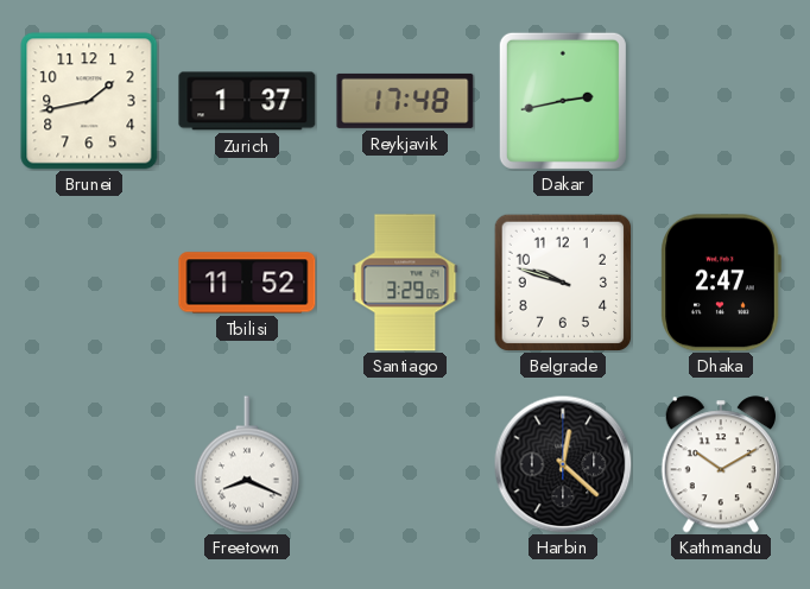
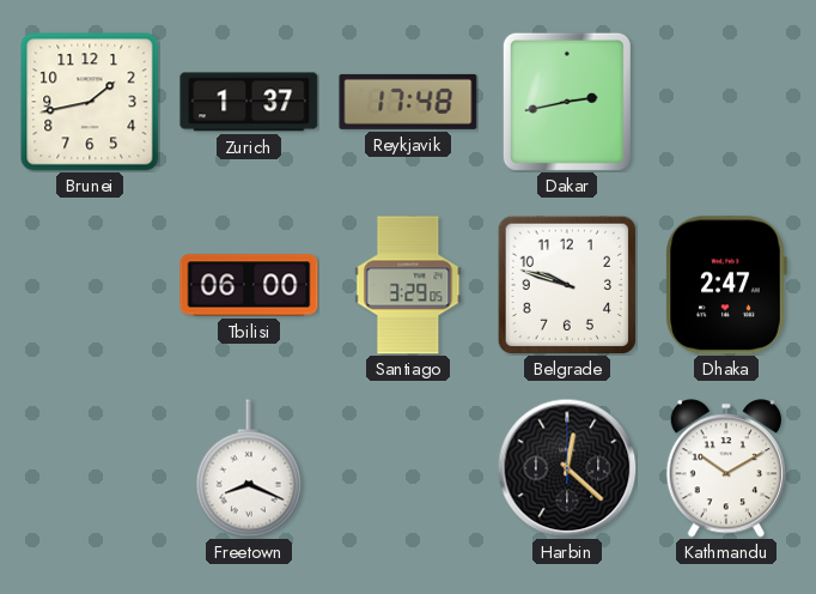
Tbilisi: 11:52 -> 06:00
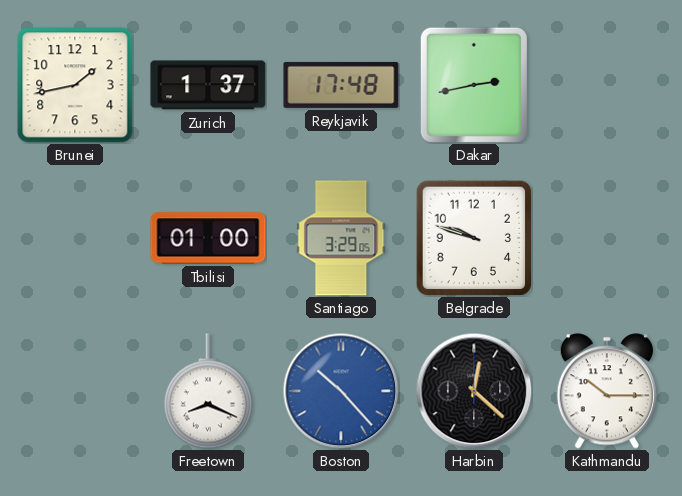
Tbilisi: 06:00 -> 01:00
Dhaka: 2:47 -> none
Boston: none -> 10:23
Kathmandu: 10:10 -> 10:15
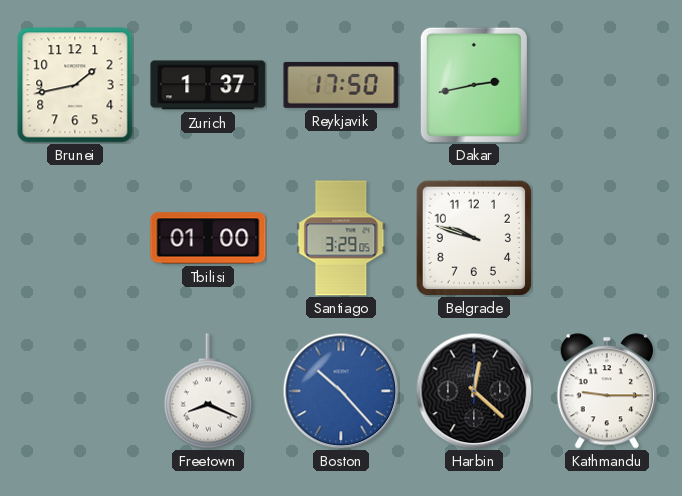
Reykjavik: 17:48 -> 17:50
Kathmandu: 10:15 -> 9:15
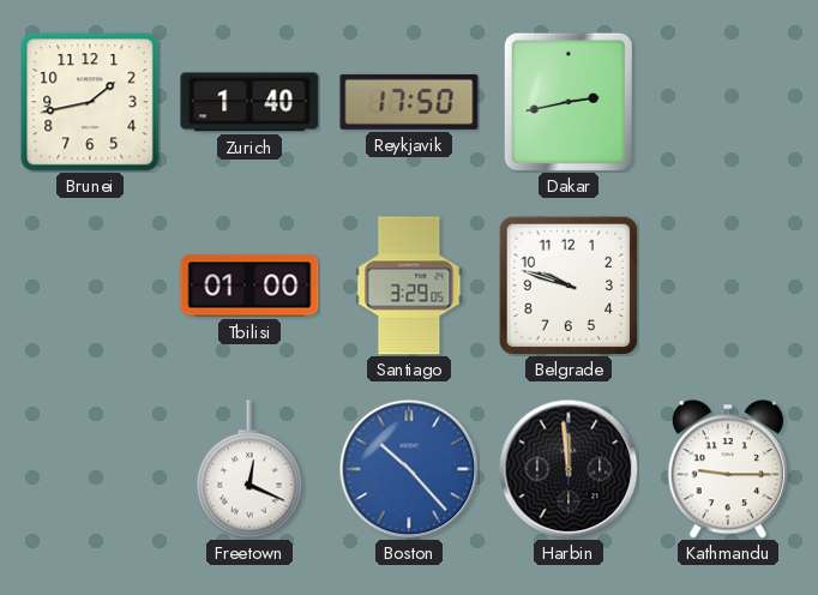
Zurich: 1:37 -> 1:40
Freetown: 8:19 -> 12:19
Harbin: 12:22 -> 11:59
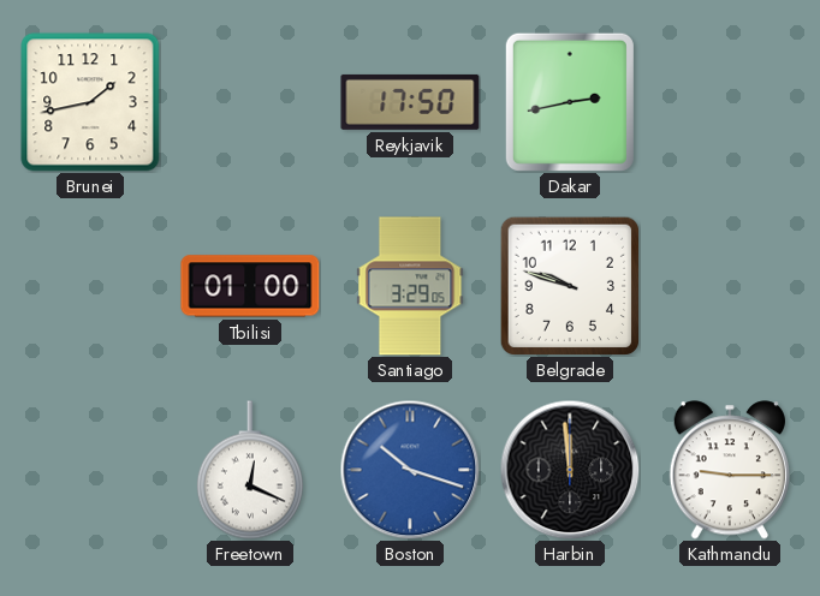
Zurich: 1:40 -> none
Boston: 10:23 -> 10:18
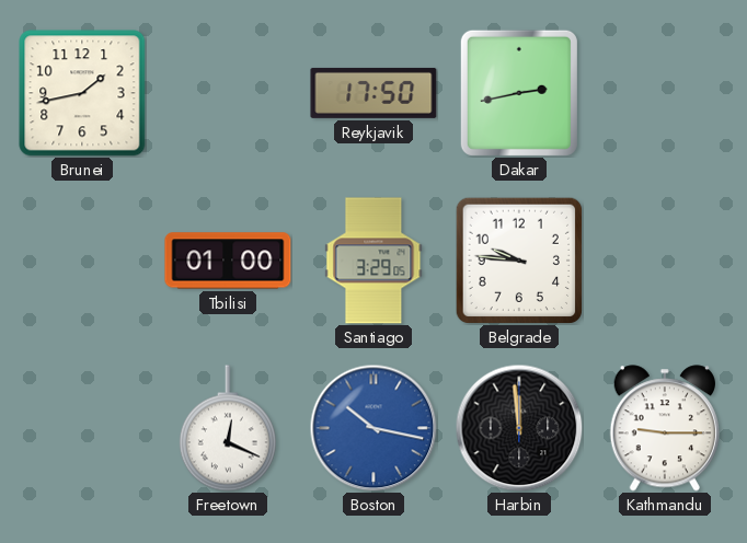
Belgrade: 9:48 -> 9:46
Boston: 10:18 -> 10:17
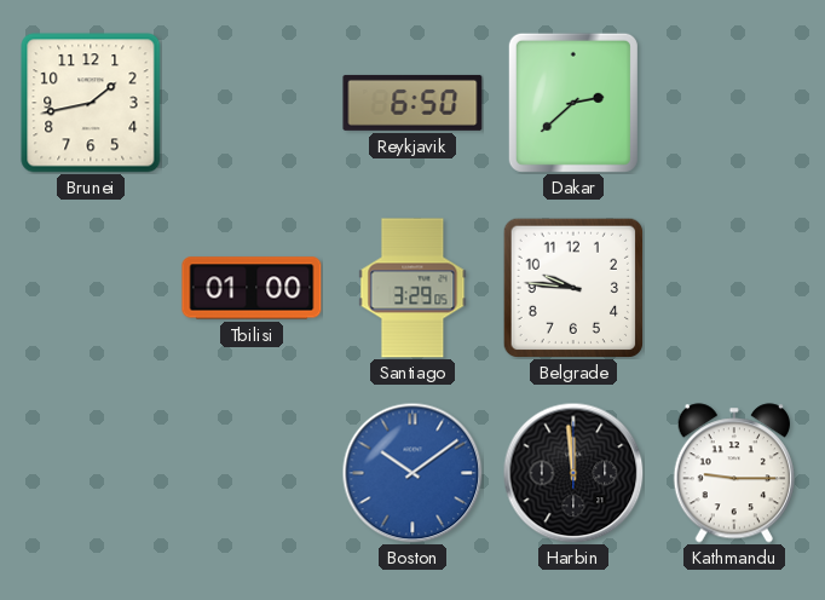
Reykjavik: 17:50 -> 6:50
Dakar: 2:43 -> 2:38
Freetown: 12:19 -> none
Boston: 10:17 -> 10:09
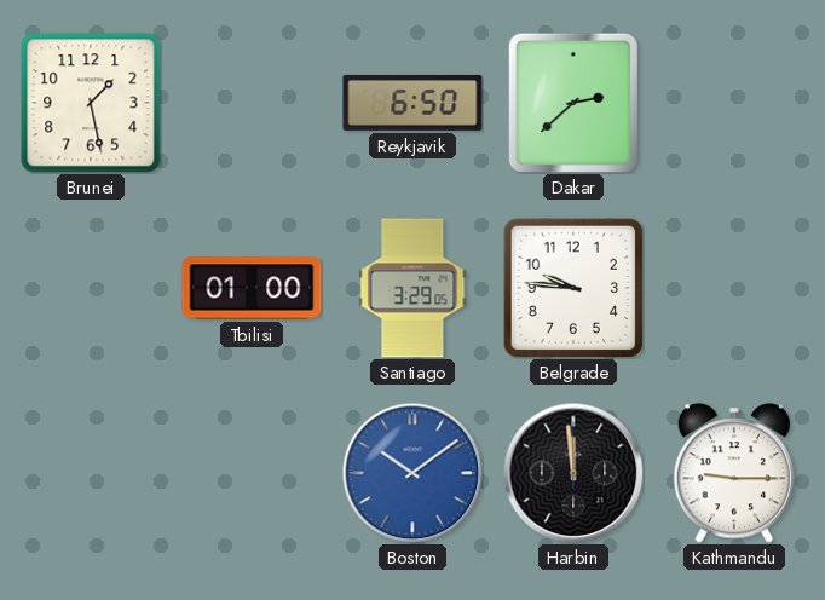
Brunei: 1:43 -> 1:28
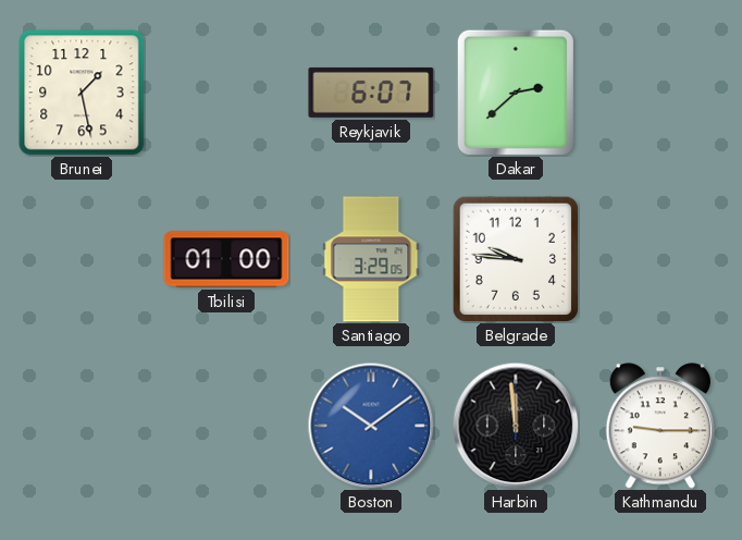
Reykjavik: 6:50 -> 6:07
